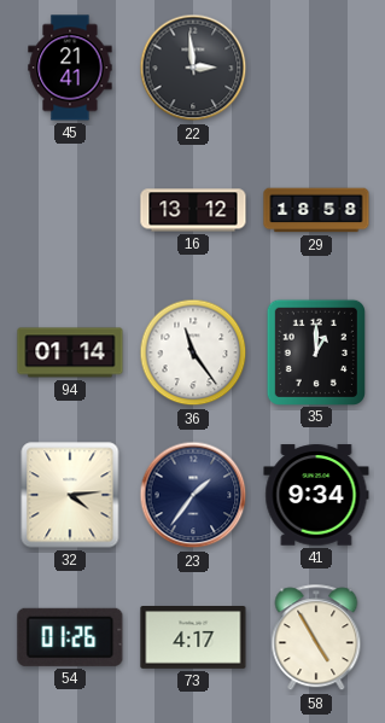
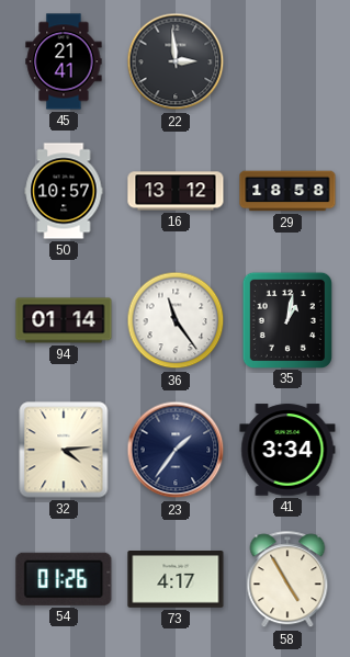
50: none -> 10:57
35: 1:00 -> 1:02
41: 9:34 -> 3:34
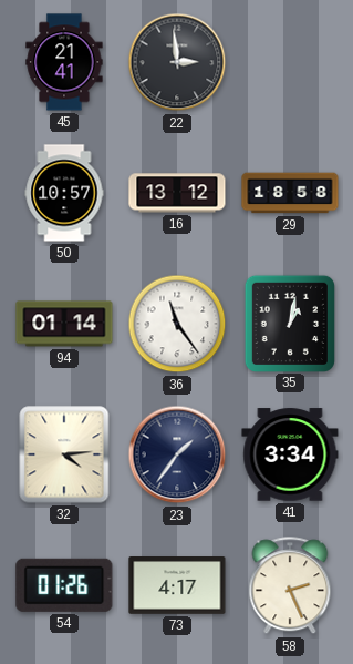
58: 4:55 -> 2:26
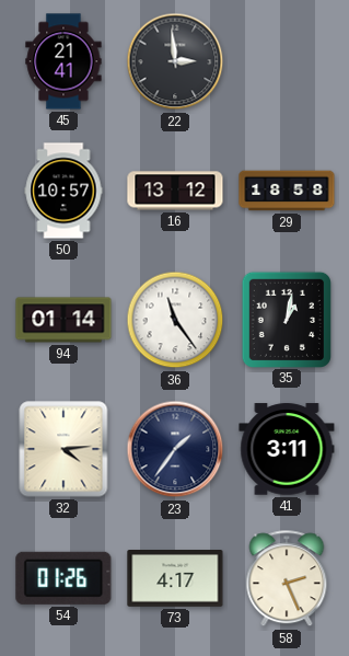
41: 3:34 -> 3:11
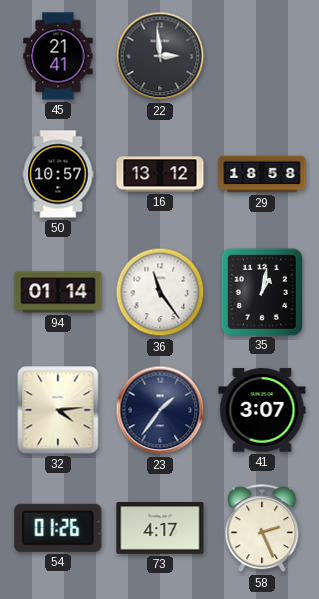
41: 3:11 -> 3:07
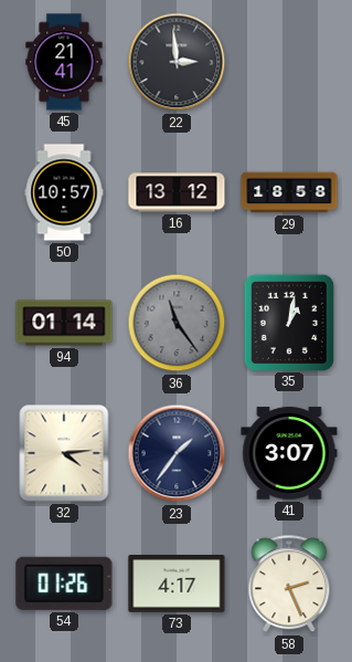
36 dial: white -> grey
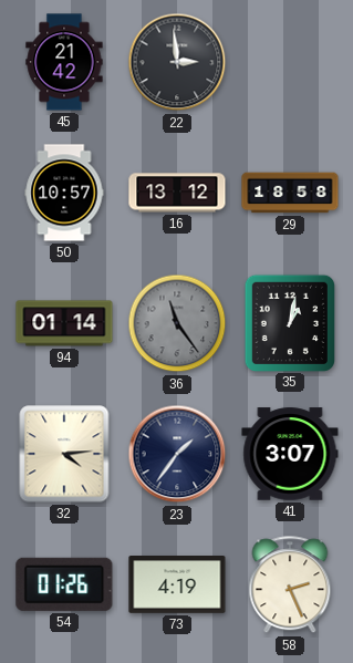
45: 21:41 -> 21:42
73: 4:17 -> 4:19
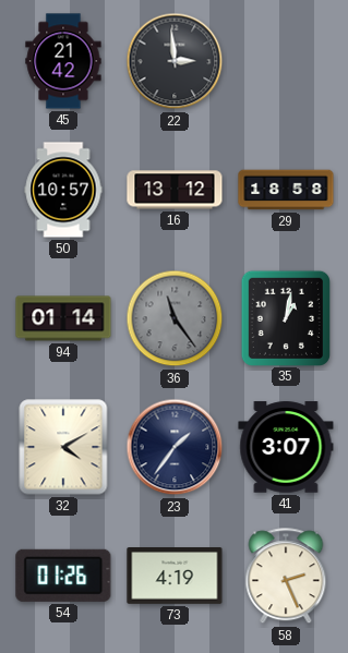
32: 4:14 -> 4:10
